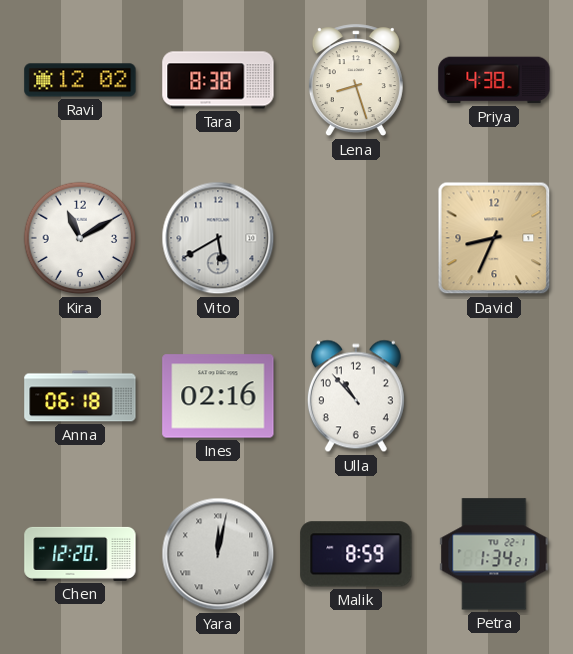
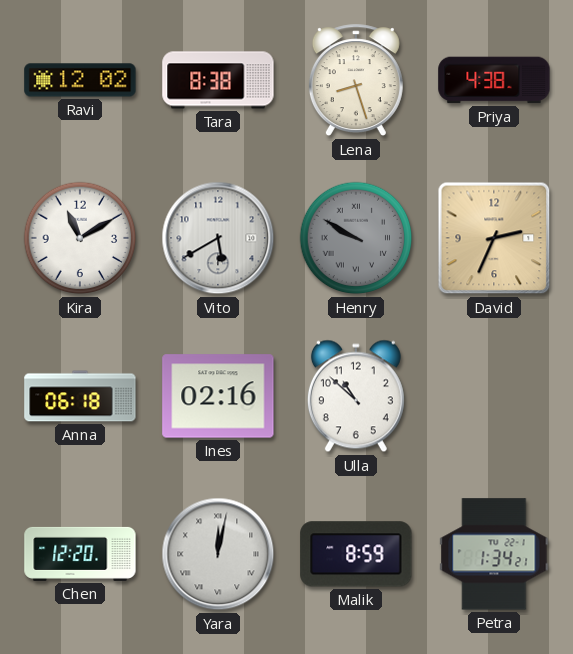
Henry: none -> 9:50
David: 8:34 -> 2:34
Ulla: 10:53 -> 10:52
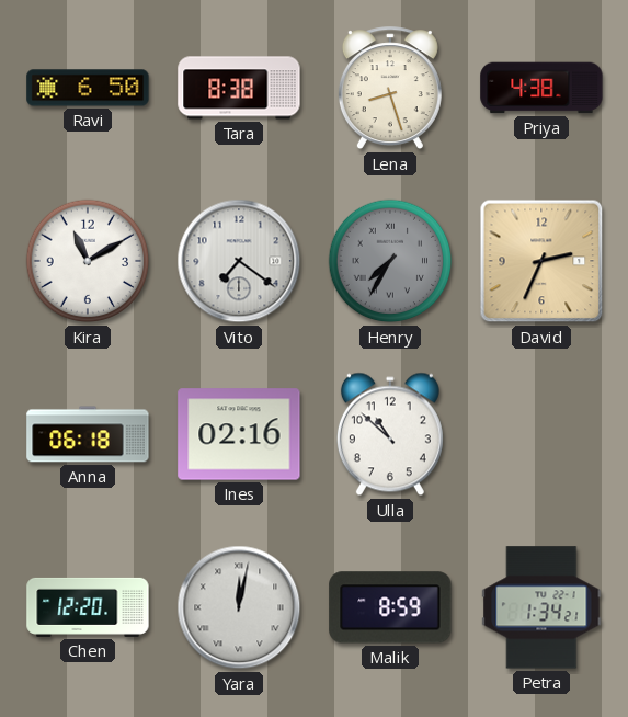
Ravi: 12:02 -> 6:50
Vito: 5:40 -> 7:21
Henry: 9:50 -> 7:35
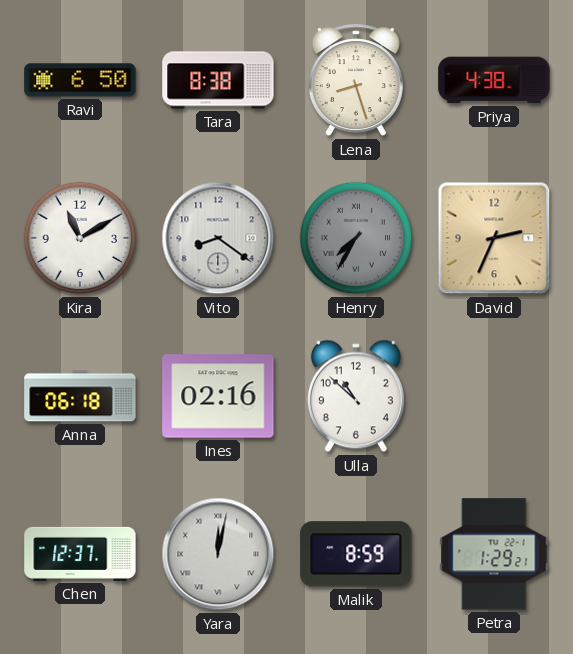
Vito: 7:21 -> 8:21
Chen: 12:20 -> 12:37
Petra: 1:34 -> 1:29
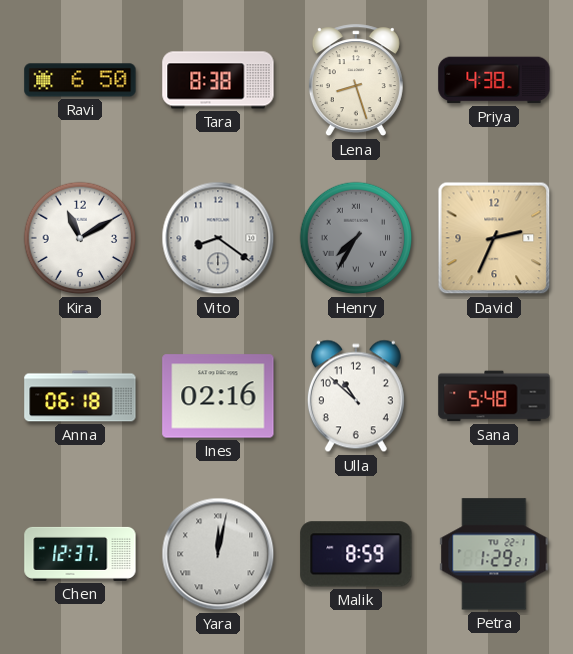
Sana: none -> 5:48
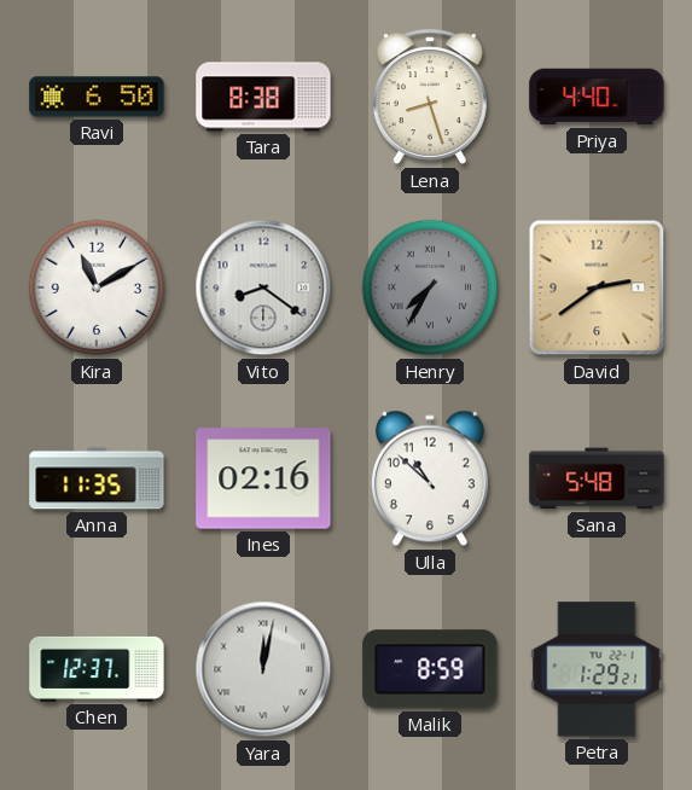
Priya: 4:38 -> 4:40
David: 2:34 -> 2:39
Anna: 06:18 -> 11:35
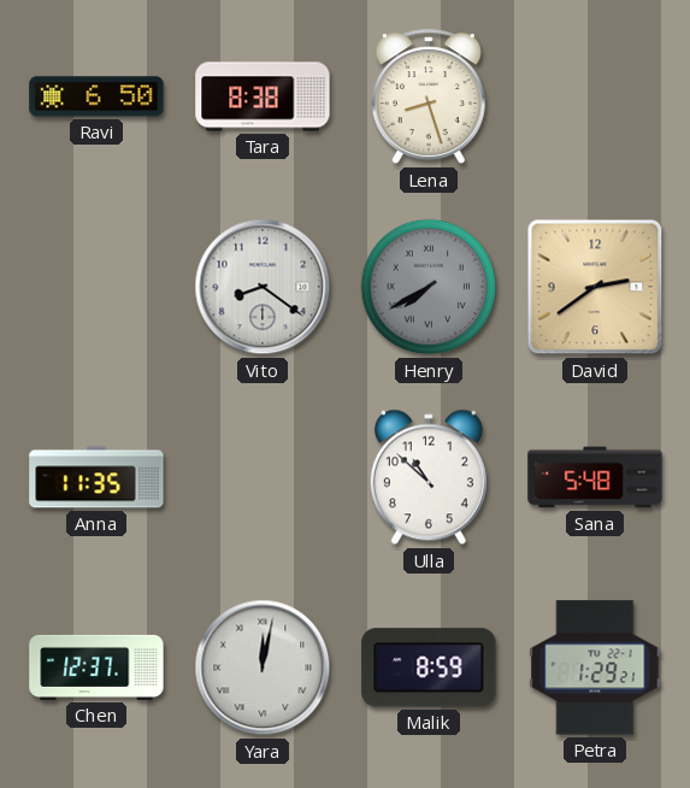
Priya: 4:40 -> none
Kira: 11:10 -> none
Henry: 7:35 -> 7:40
Ines: 02:16 -> none
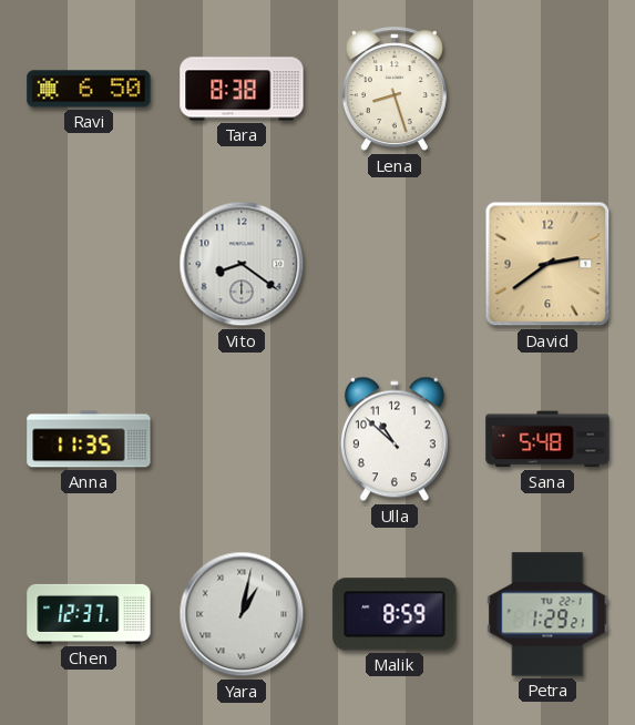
Henry: 7:40 -> none
Yara: 12:02 -> 1:02
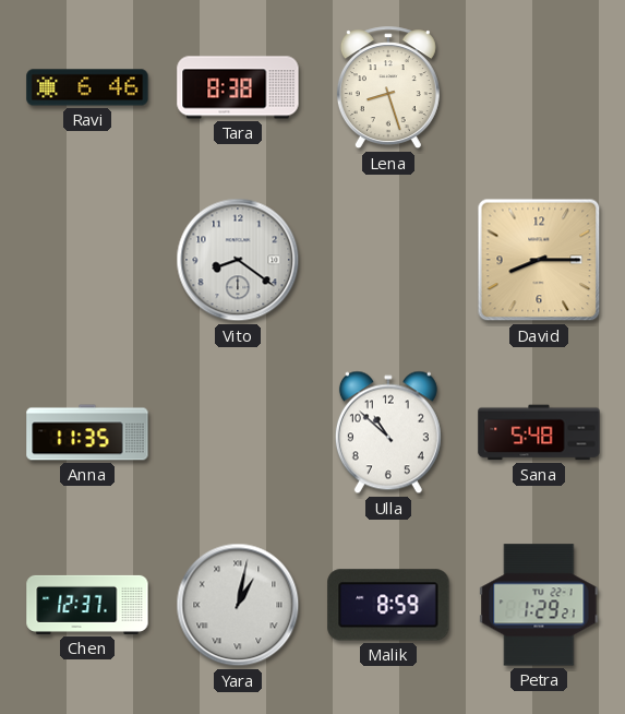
Ravi: 6:50 -> 6:46
David: 2:39 -> 8:15
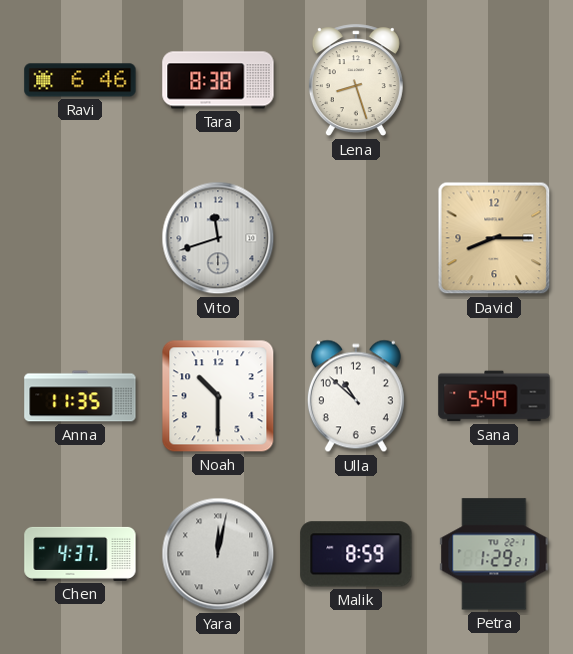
Vito: 8:21 -> 11:42
Noah: none -> 10:30
Sana: 5:48 -> 5:49
Chen: 12:37 -> 4:37
Yara: 1:02 -> 12:02
